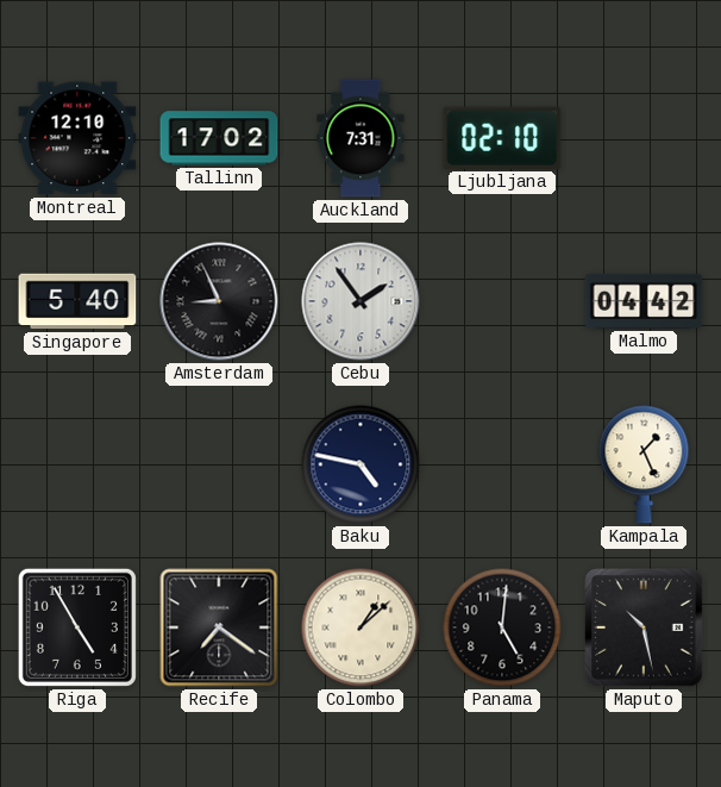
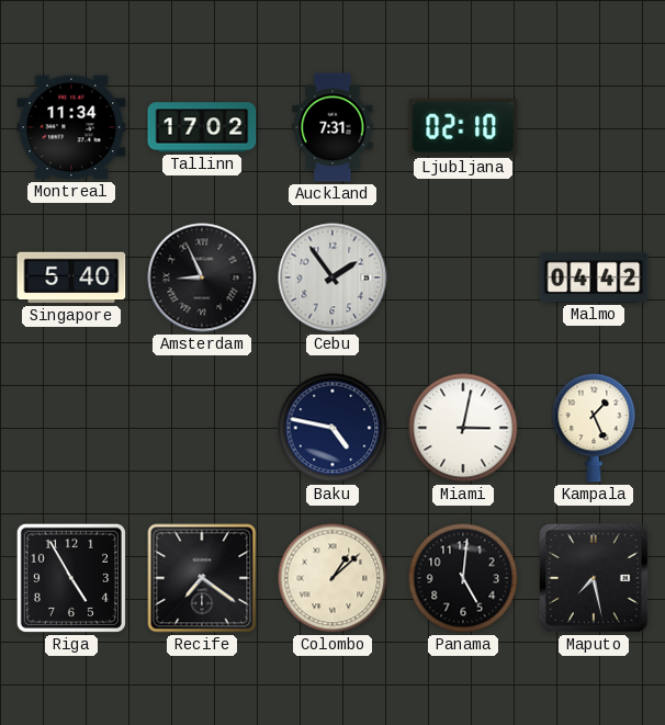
Montreal: 12:10 -> 11:34
Miami: none -> 3:02
Maputo: 10:28 -> 7:28
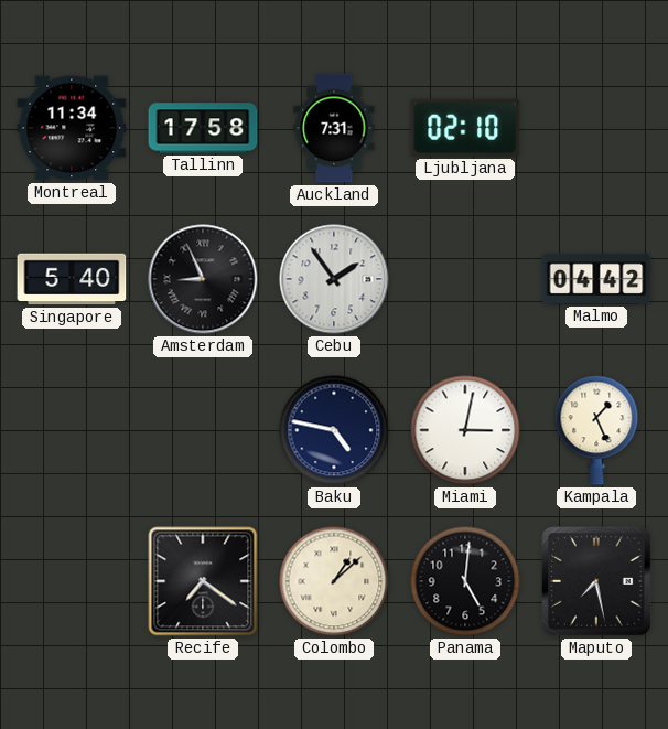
Tallinn: 17:02 -> 17:58
Riga: 4:55 -> none
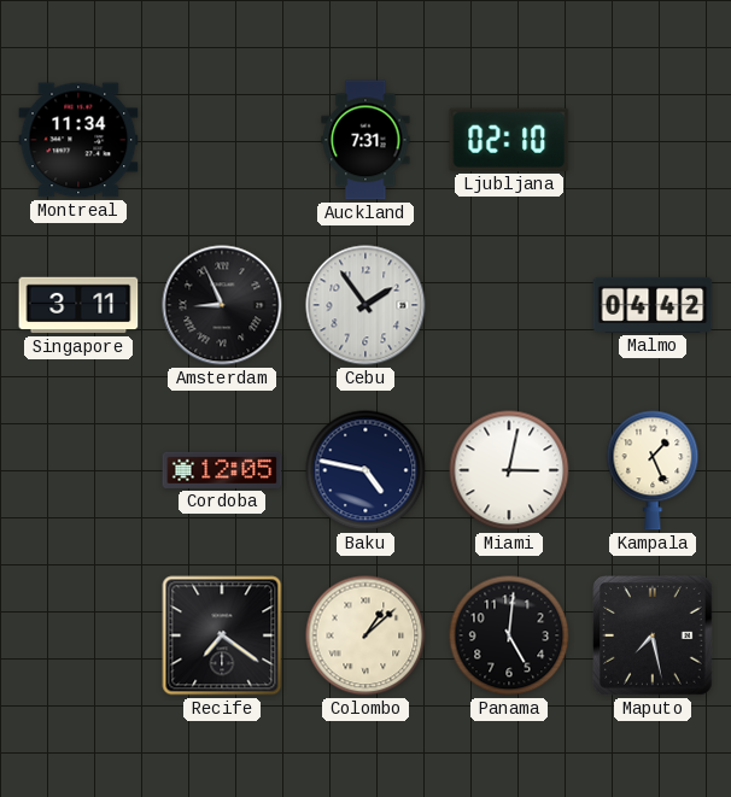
Tallinn: 17:58 -> none
Singapore: 5:40 -> 3:11
Cordoba: none -> 12:05
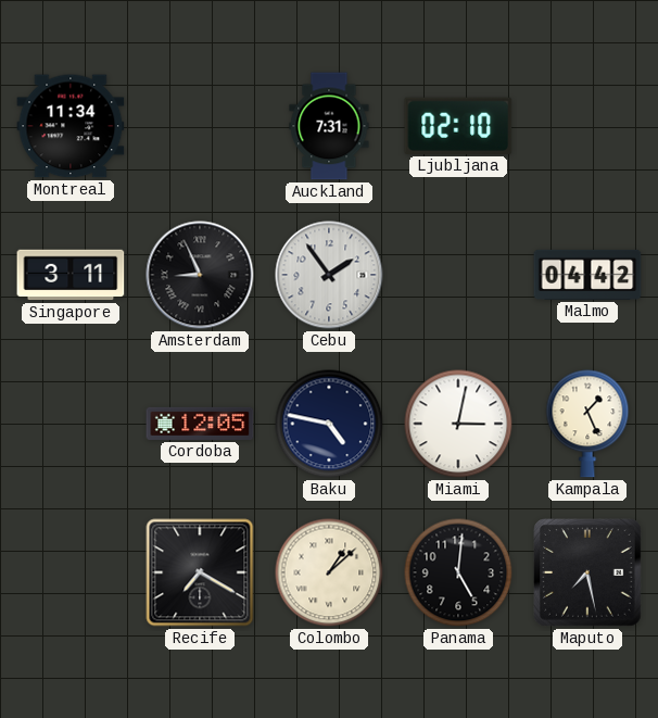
Recife: 7:21 -> 7:20
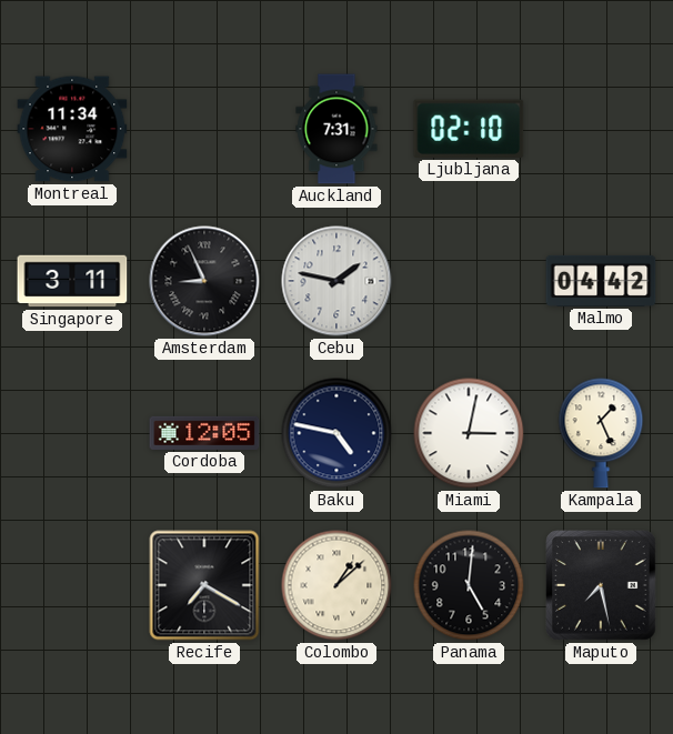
Cebu: 1:54 -> 1:47
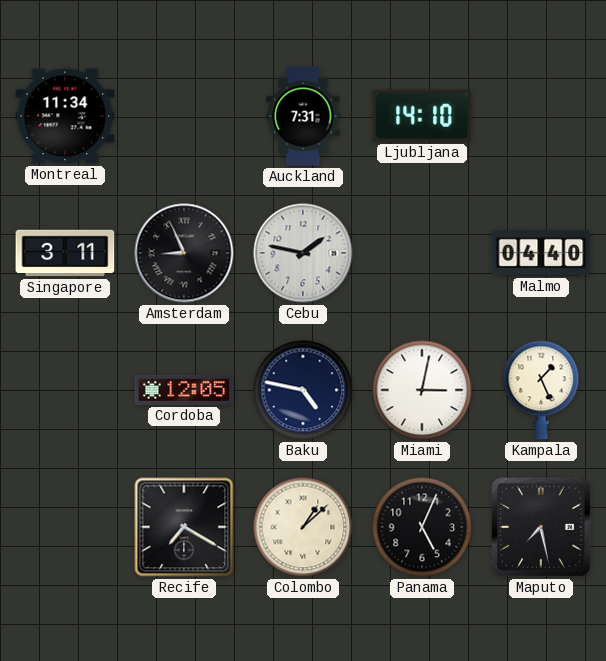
Ljubljana: 02:10 -> 14:10
Malmo: 04:42 -> 04:40
Panama: 5:01 -> 5:04
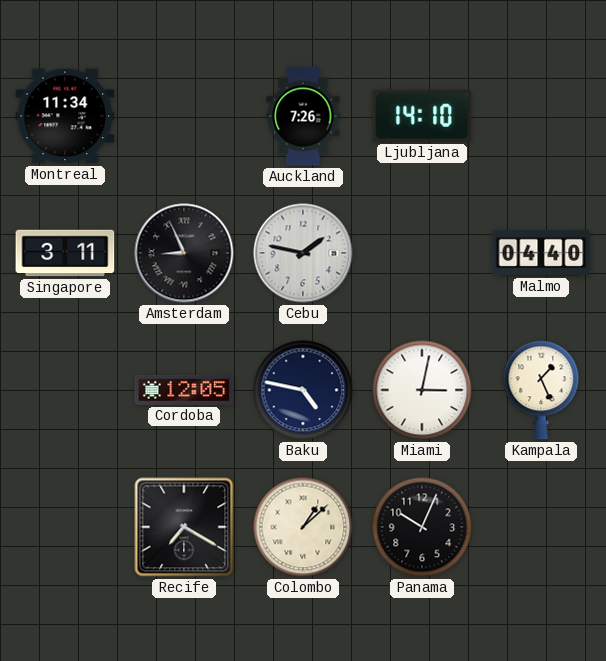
Auckland: 7:31 -> 7:26
Panama: 5:04 -> 10:04
Maputo: 7:28 -> none
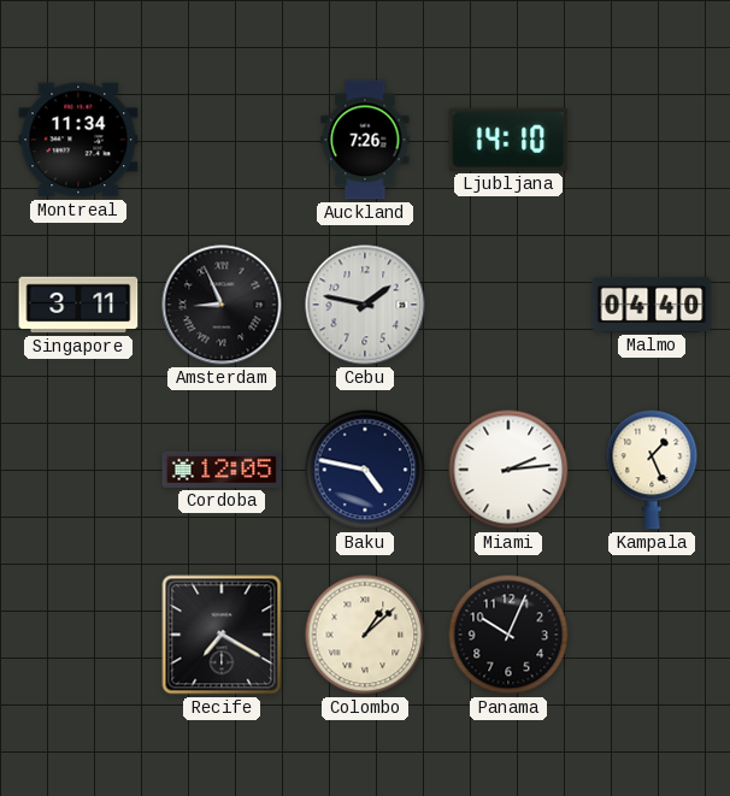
Miami: 3:02 -> 2:14
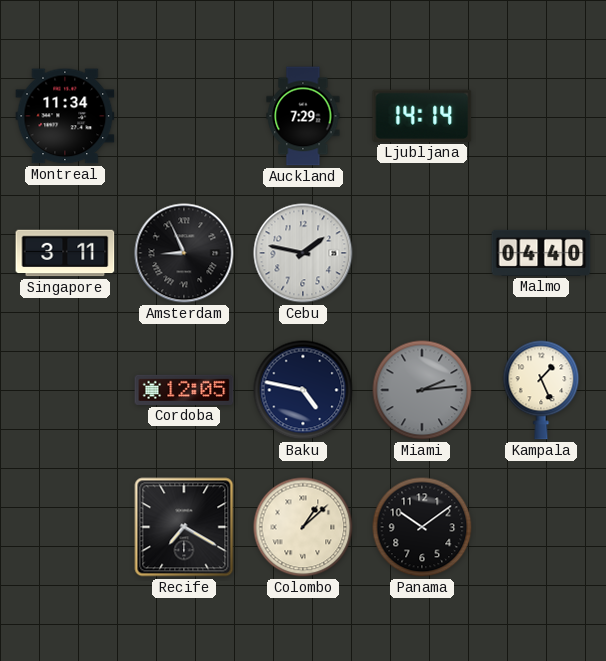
Auckland: 7:26 -> 7:29
Ljubljana: 14:10 -> 14:14
Miami dial: white -> grey
Panama: 10:04 -> 10:09
